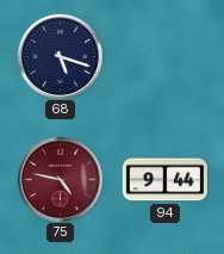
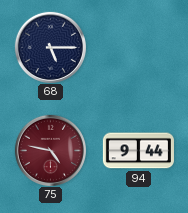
68: 5:18 -> 5:15
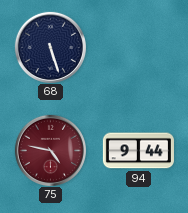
68: 5:15 -> 5:27
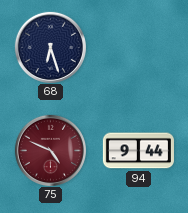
68: 5:27 -> 6:27
75: 4:47 -> 4:49
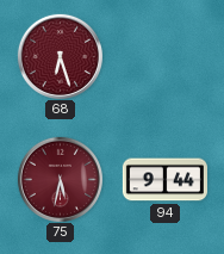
68 dial: navy -> burgundy
75: 4:49 -> 5:32
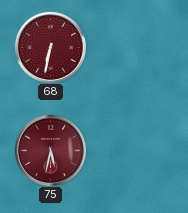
68: 6:27 -> 6:32
94: 9:44 -> none
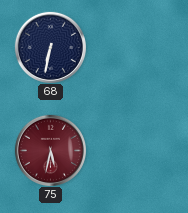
68 dial: burgundy -> navy
